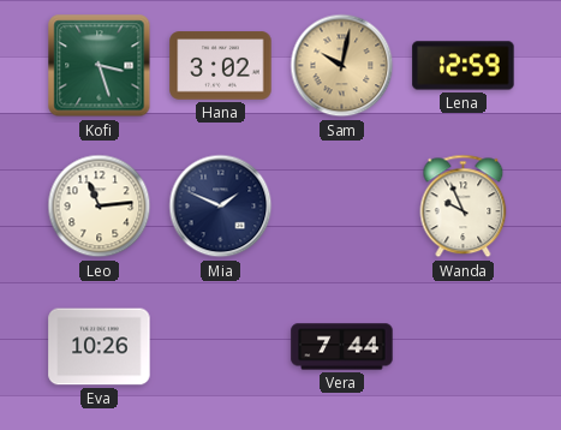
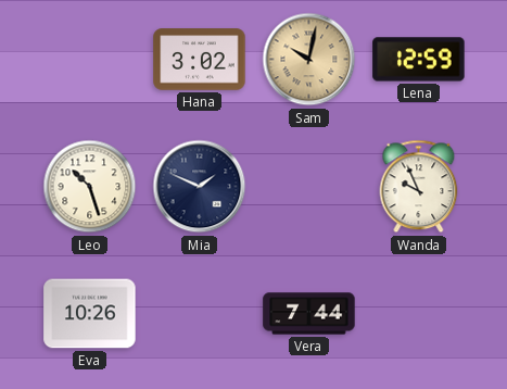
Kofi: 3:27 -> none
Leo: 11:14 -> 10:27
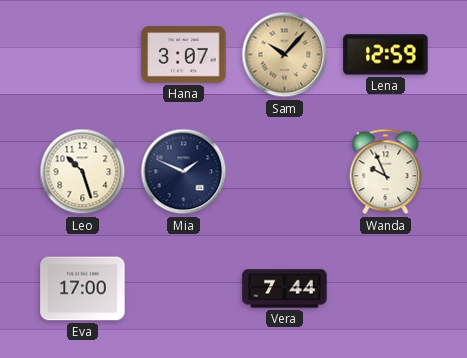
Hana: 3:02 -> 3:07
Sam: 10:02 -> 10:07
Eva: 10:26 -> 17:00
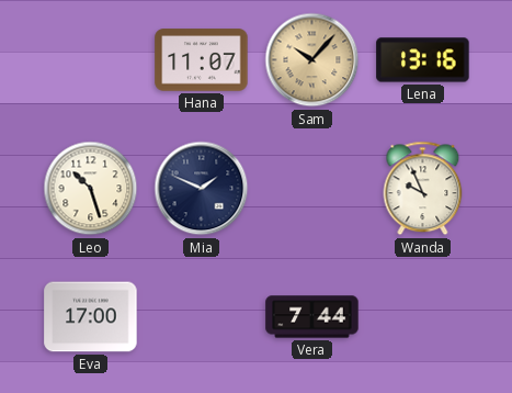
Hana: 3:07 -> 11:07
Lena: 12:59 -> 13:16
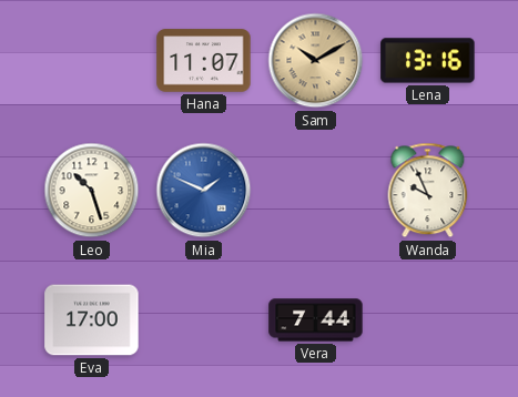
Sam: 10:07 -> 10:10
Mia dial: navy -> blue
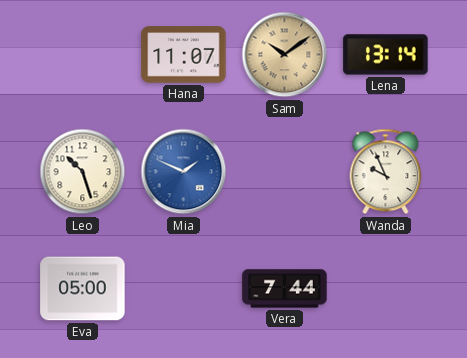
Sam: 10:10 -> 10:09
Lena: 13:16 -> 13:14
Eva: 17:00 -> 05:00
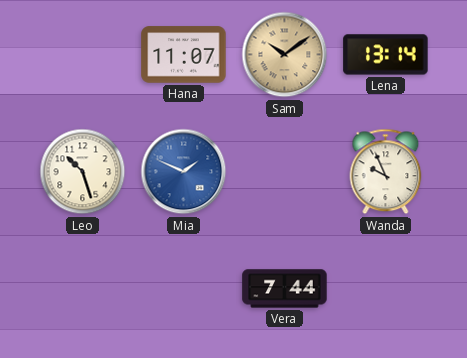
Eva: 05:00 -> none
